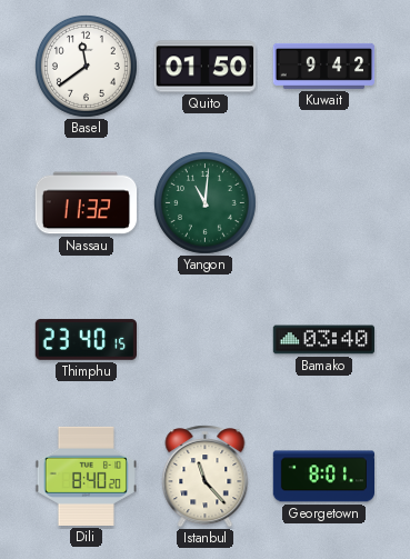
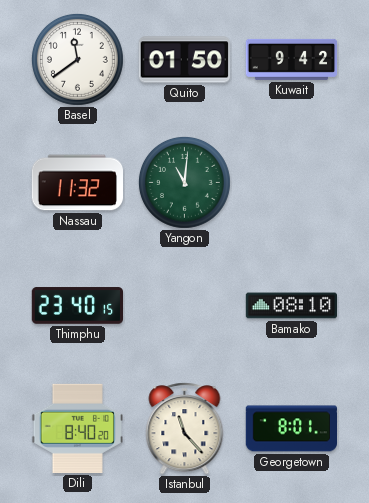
Bamako: 03:40 -> 08:10
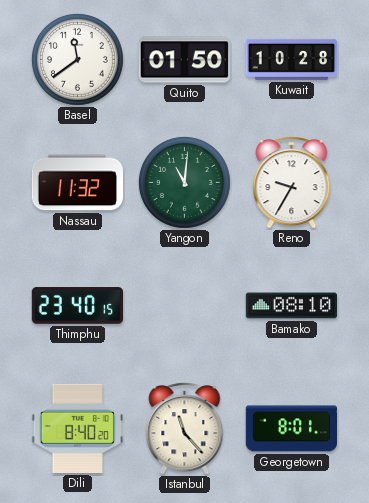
Kuwait: 9:42 -> 10:28
Reno: none -> 9:35
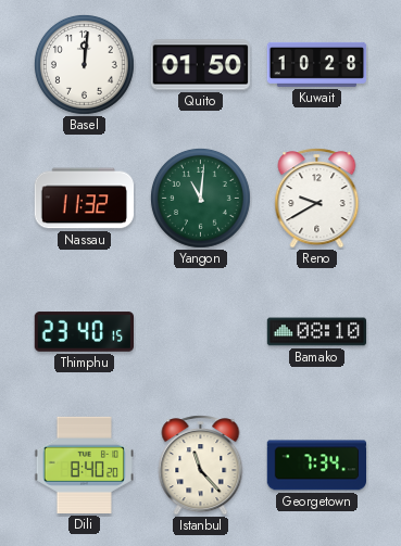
Basel: 11:39 -> 12:01
Reno: 9:35 -> 9:40
Georgetown: 8:01 -> 7:34
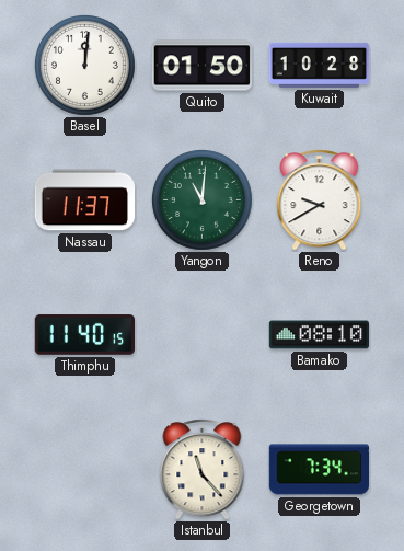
Nassau: 11:32 -> 11:37
Thimphu: 23:40 -> 11:40
Dili: 8:40 -> none
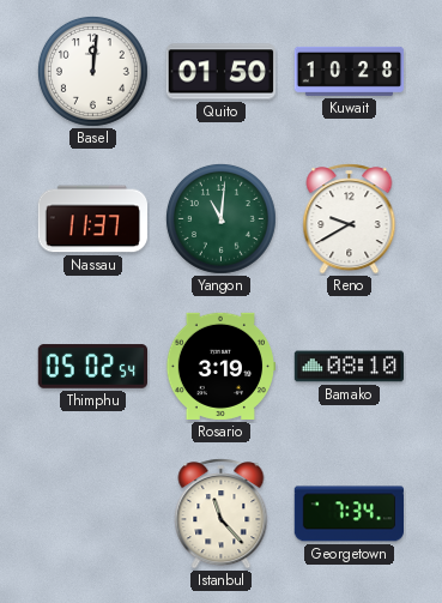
Thimphu: 11:40 -> 05:02
Rosario: none -> 3:19
